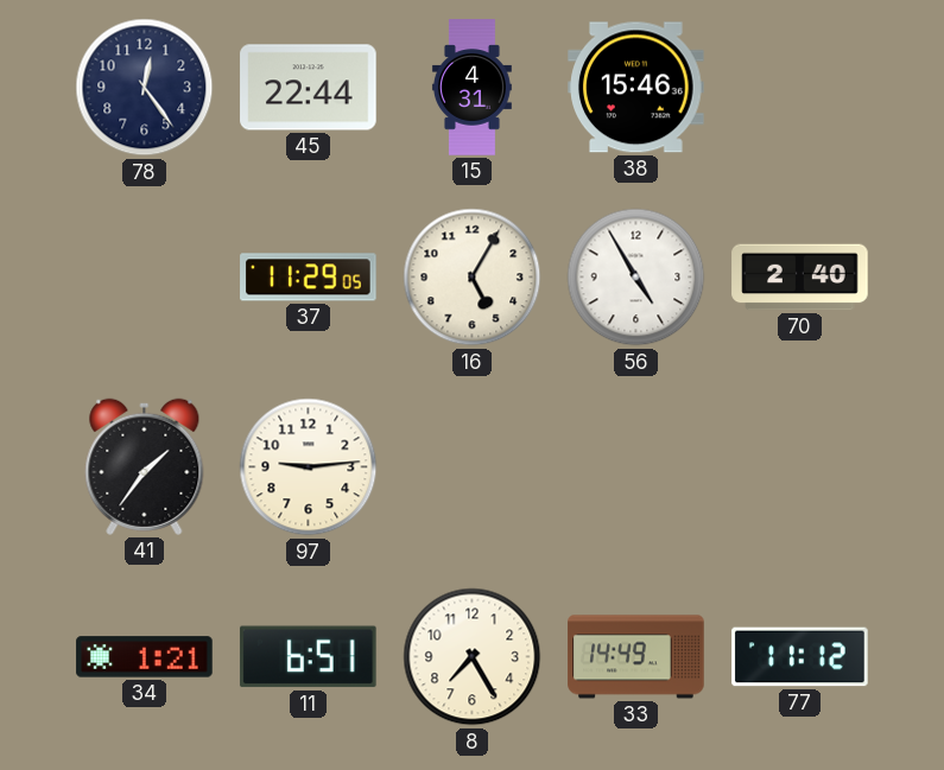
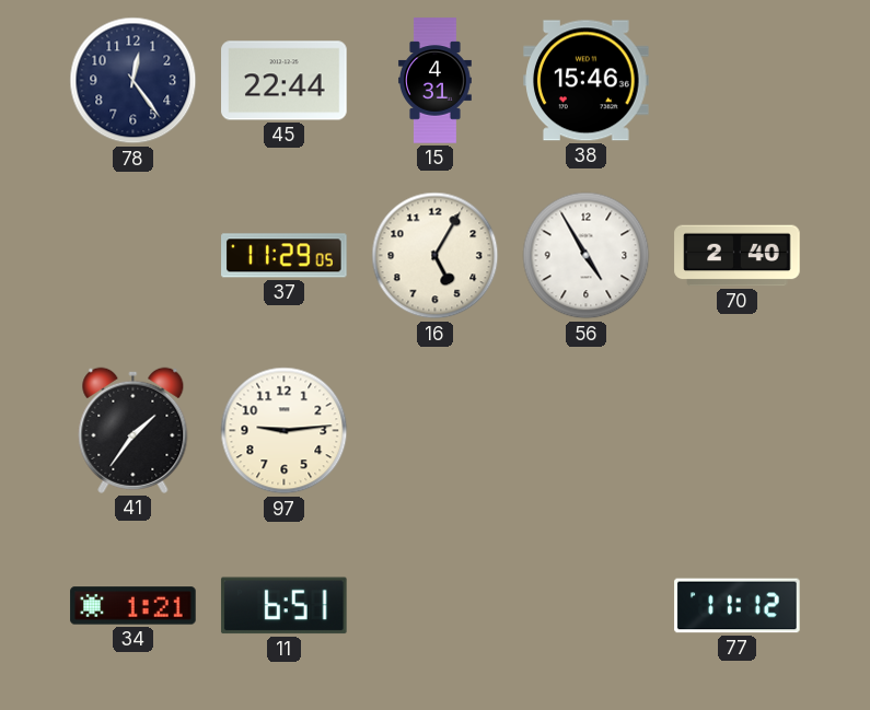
8: 7:25 -> none
33: 14:49 -> none
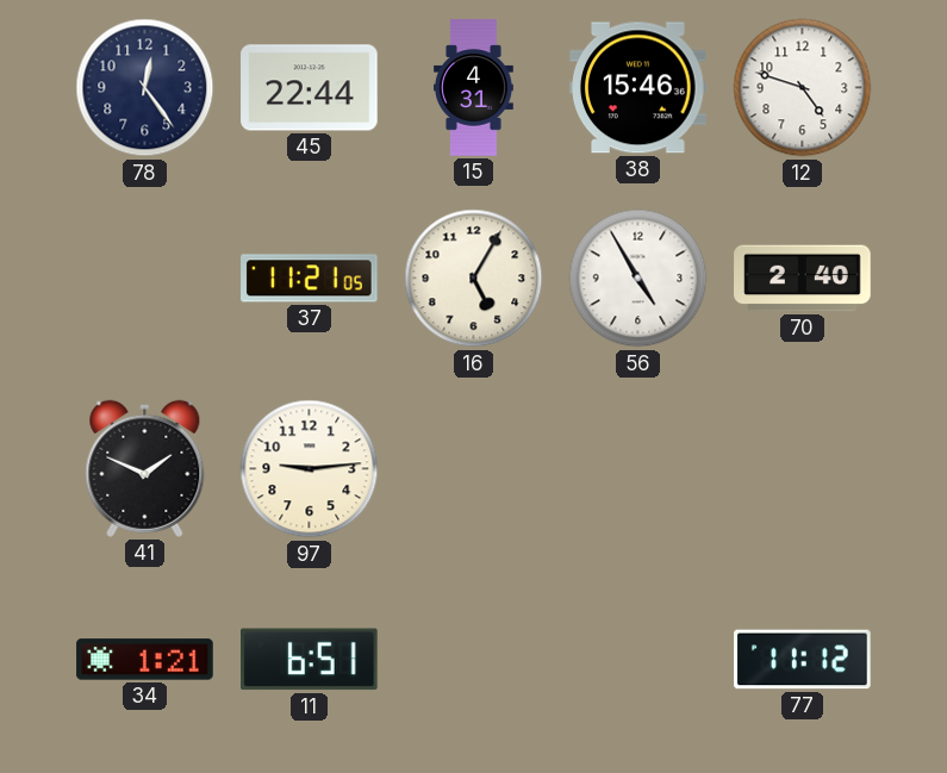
12: none -> 4:48
37: 11:29 -> 11:21
41: 1:36 -> 1:49
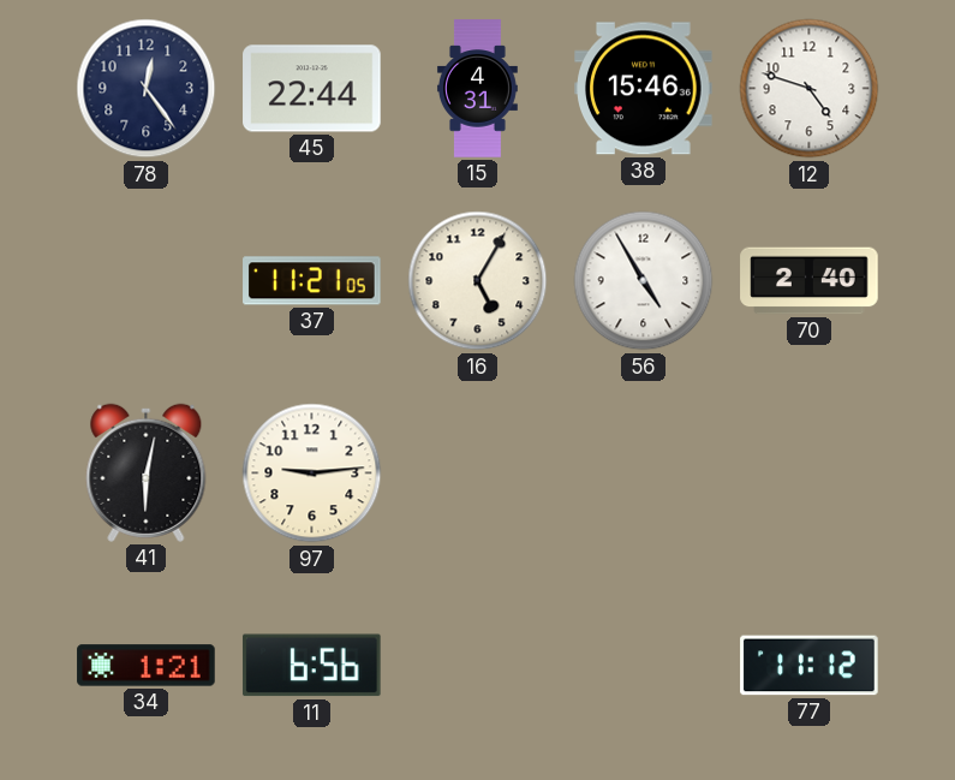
41: 1:49 -> 6:02
11: 6:51 -> 6:56
